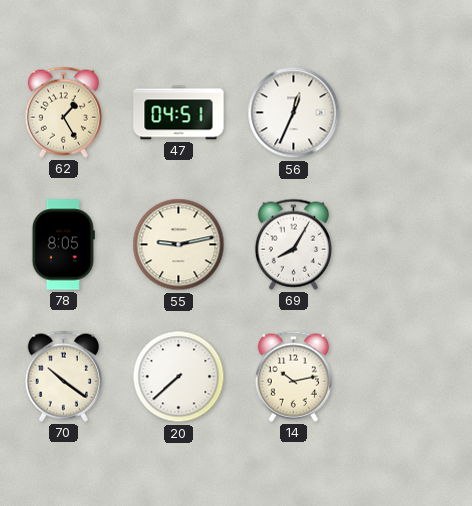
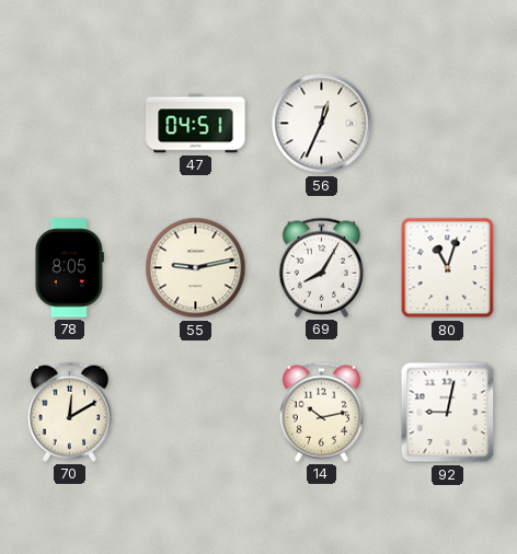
62: 1:25 -> none
80: none -> 11:03
70: 10:21 -> 12:10
20: 7:38 -> none
92: none -> 9:02
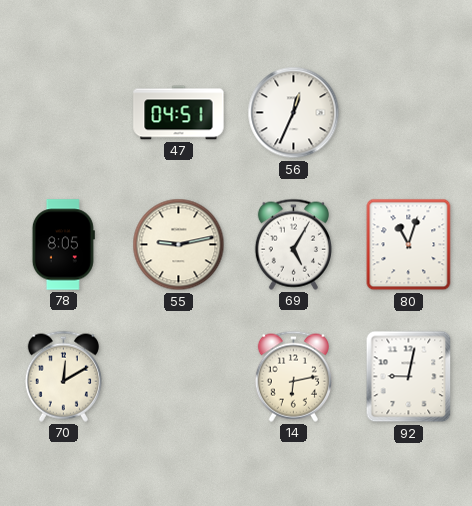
69: 8:05 -> 5:05
14: 10:13 -> 6:13
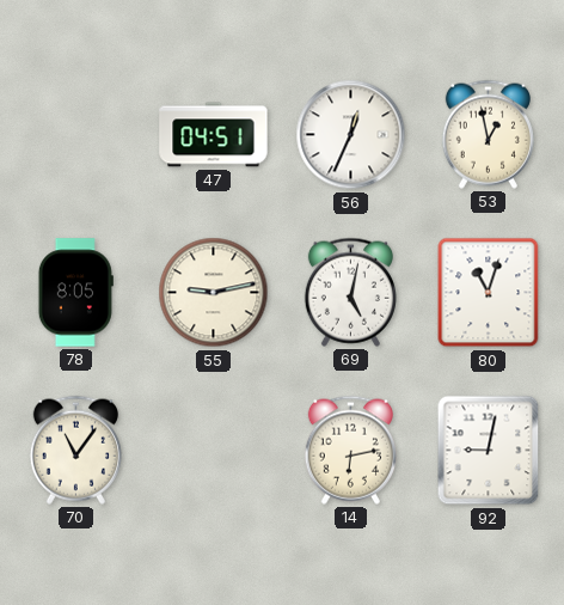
53: none -> 12:58
69: 5:05 -> 5:02
70: 12:10 -> 11:06
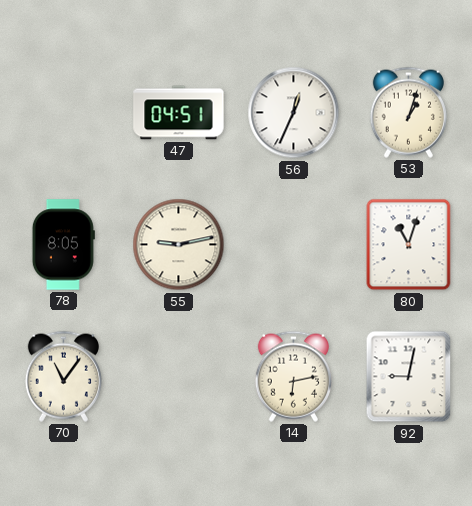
53: 12:58 -> 1:03
69: 5:02 -> none
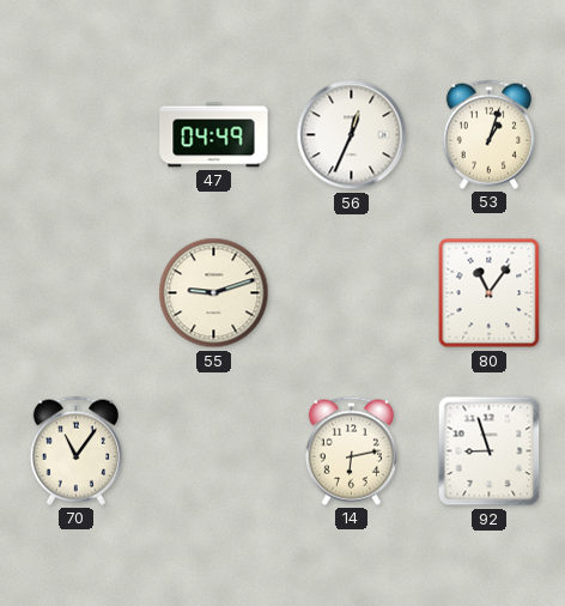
47: 04:51 -> 04:49
78: 8:05 -> none
55: 9:13 -> 9:12
80: 11:03 -> 11:06
92: 9:02 -> 8:57
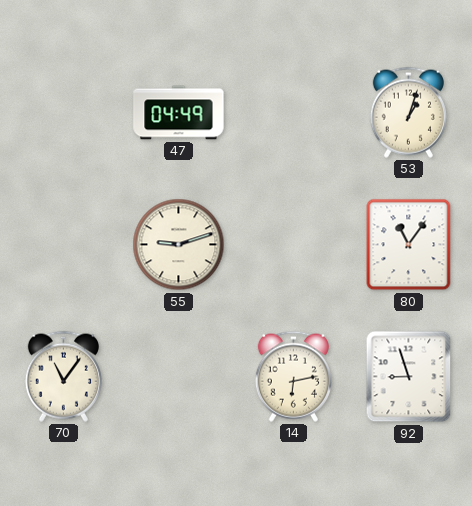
56: 12:34 -> none
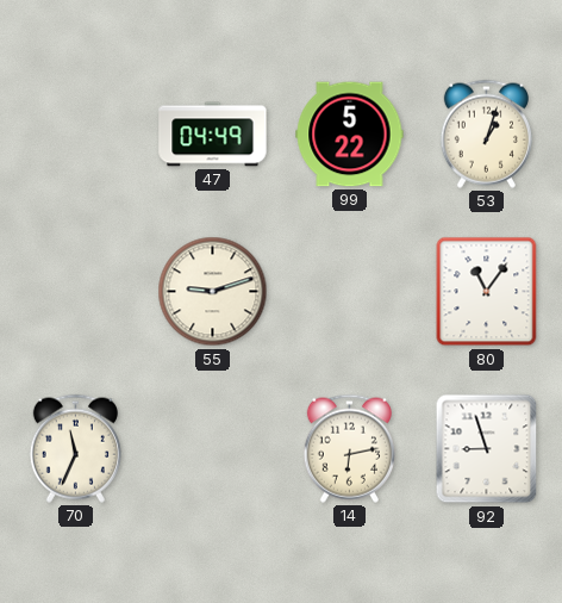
99: none -> 5:22
70: 11:06 -> 11:34
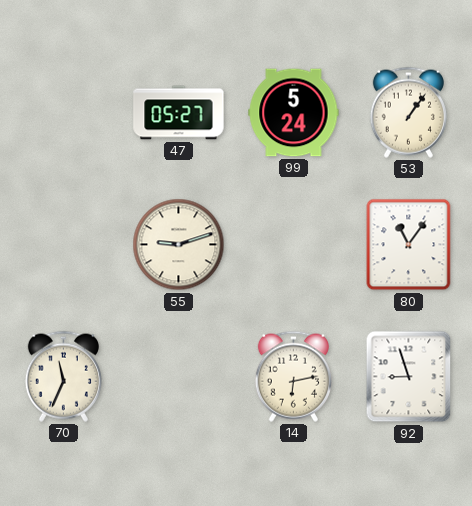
47: 04:49 -> 05:27
99: 5:22 -> 5:24
53: 1:03 -> 1:06
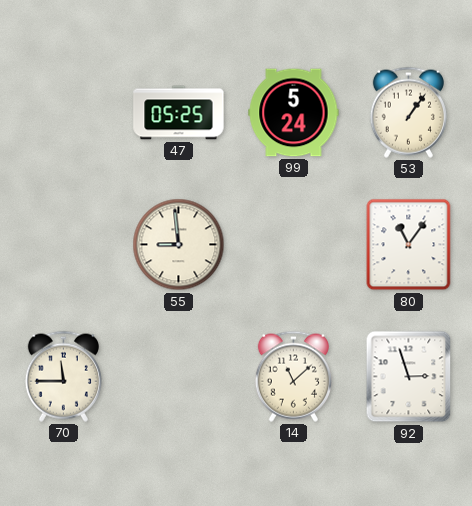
47: 05:27 -> 05:25
55: 9:12 -> 8:59
70: 11:34 -> 11:45
14: 6:13 -> 11:08
92: 8:57 -> 2:57
